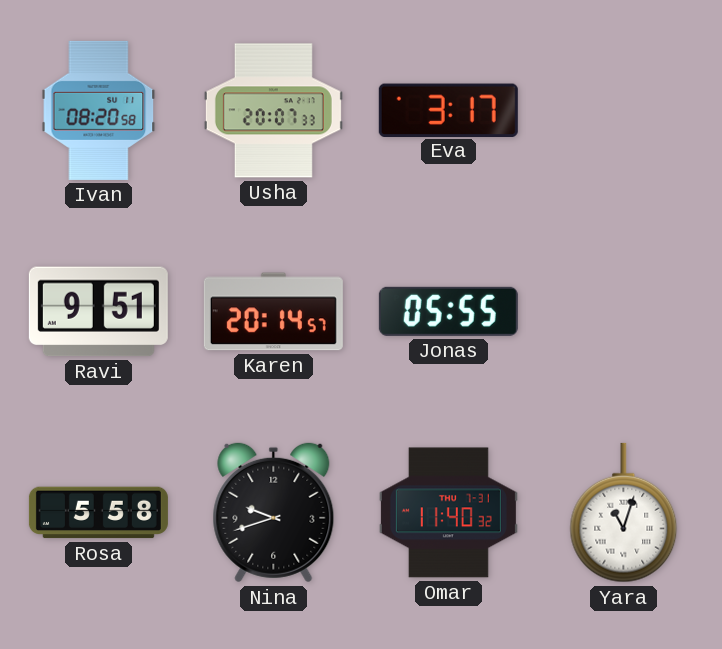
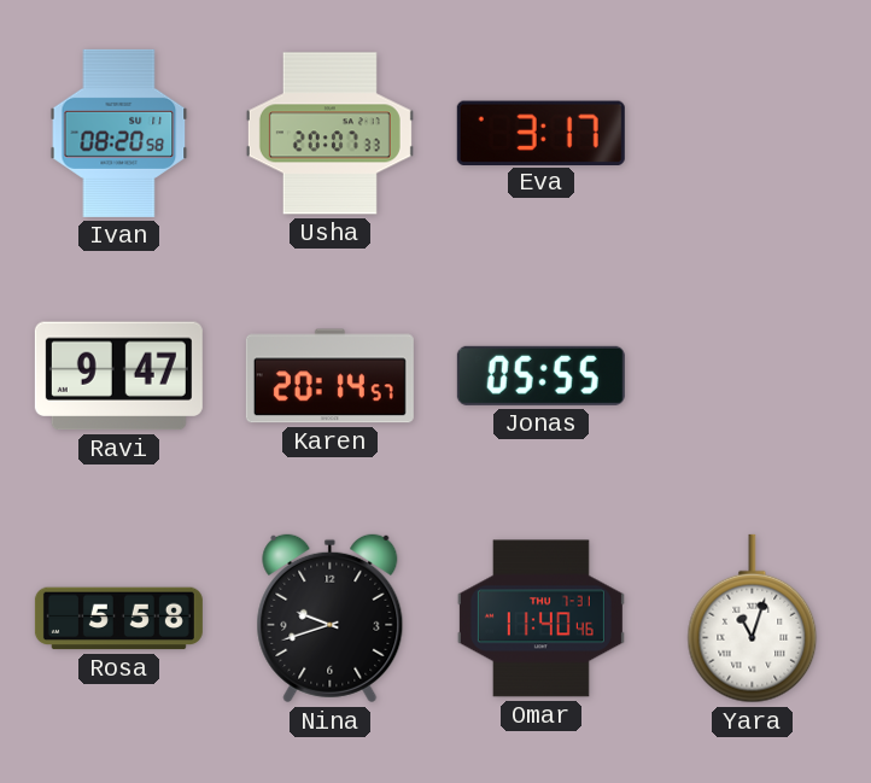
Ravi: 9:51 -> 9:47
Omar: 11:40:32 -> 11:40:46
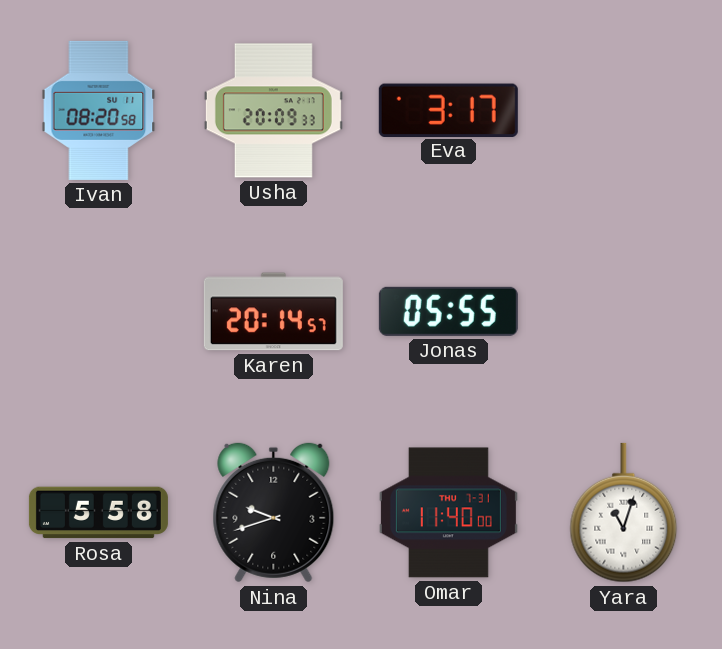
Usha: 20:07 -> 20:09
Ravi: 9:47 -> none
Omar: 11:40:46 -> 11:40:00
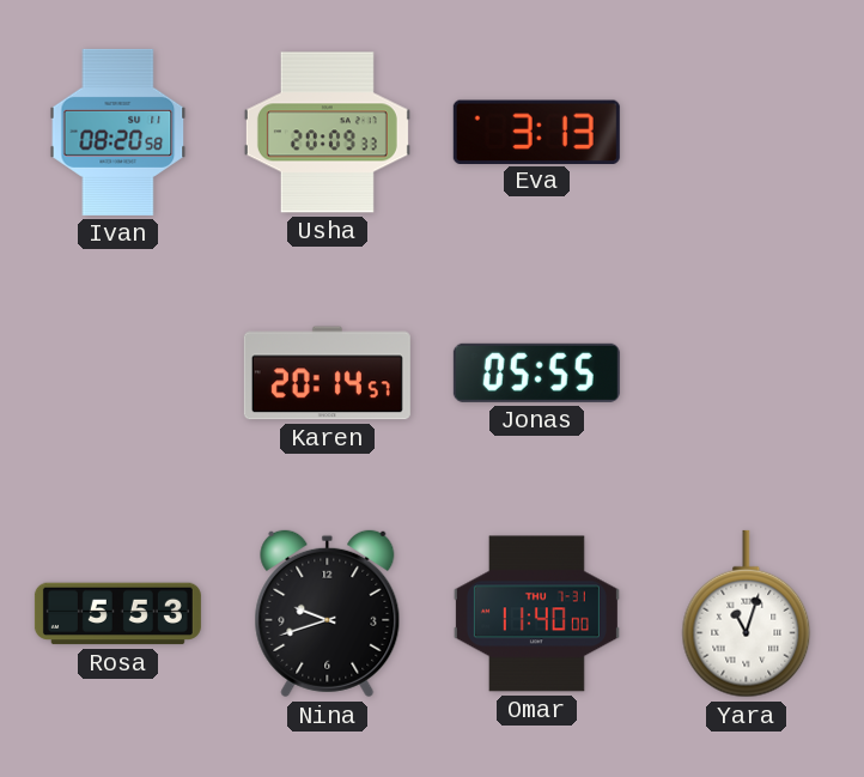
Eva: 3:17 -> 3:13
Rosa: 5:58 -> 5:53
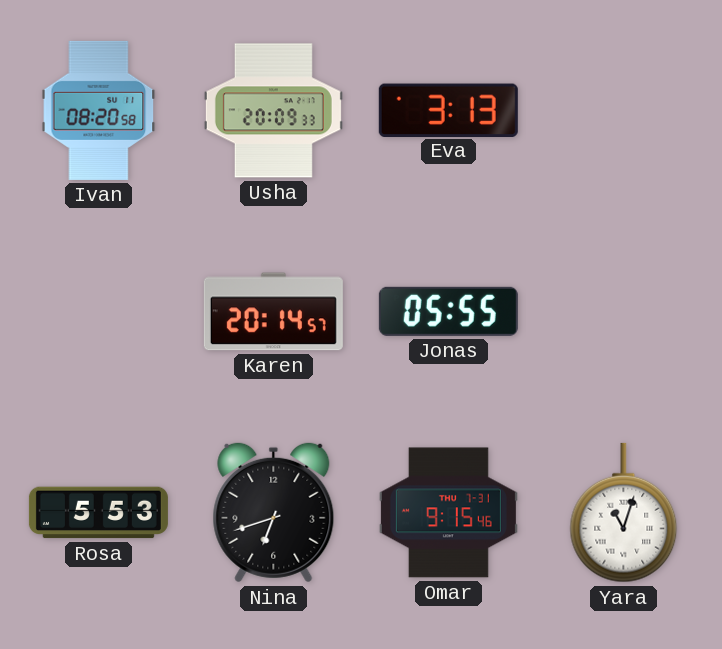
Nina: 9:42 -> 6:42
Omar: 11:40 -> 9:15
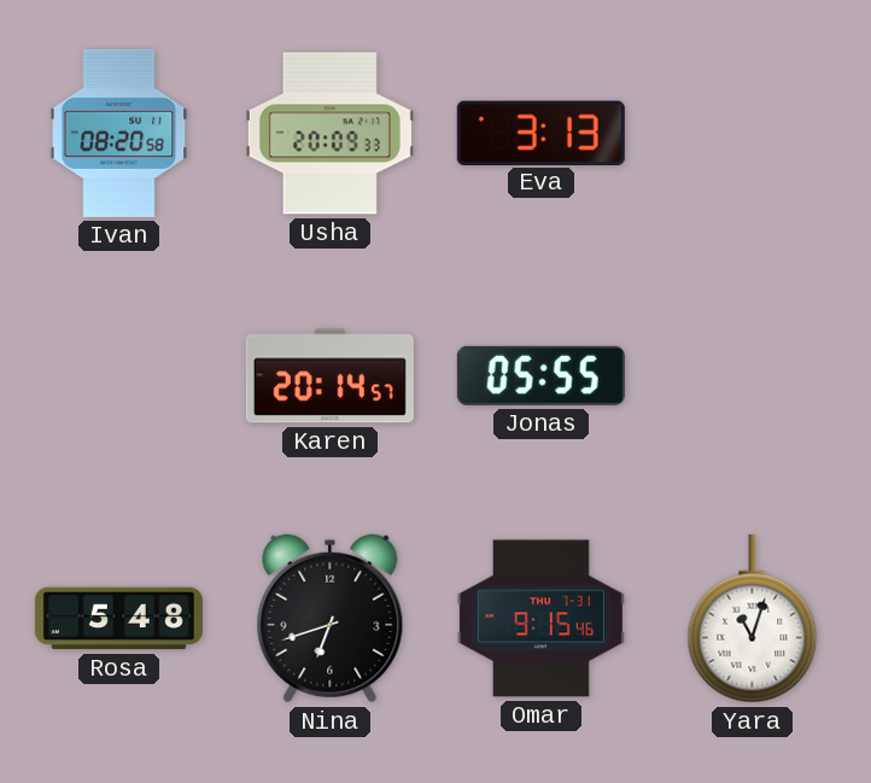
Rosa: 5:53 -> 5:48
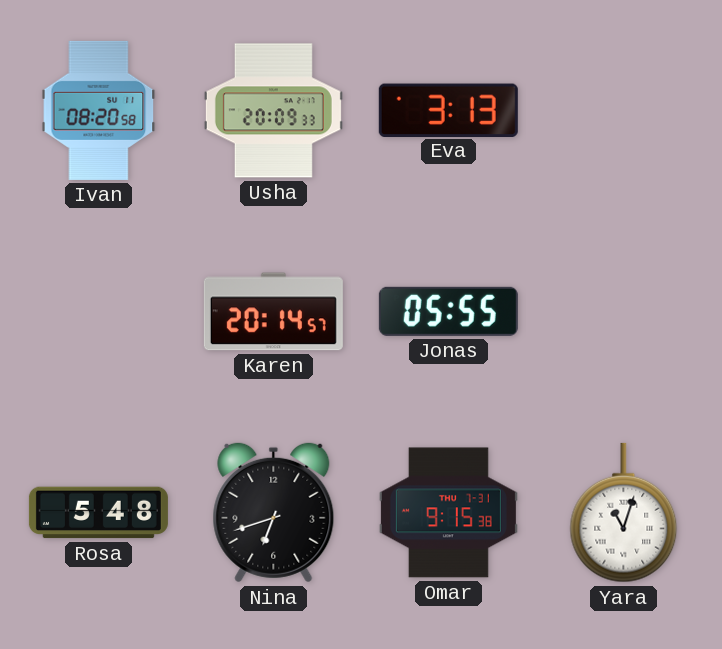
Omar: 9:15:46 -> 9:15:38
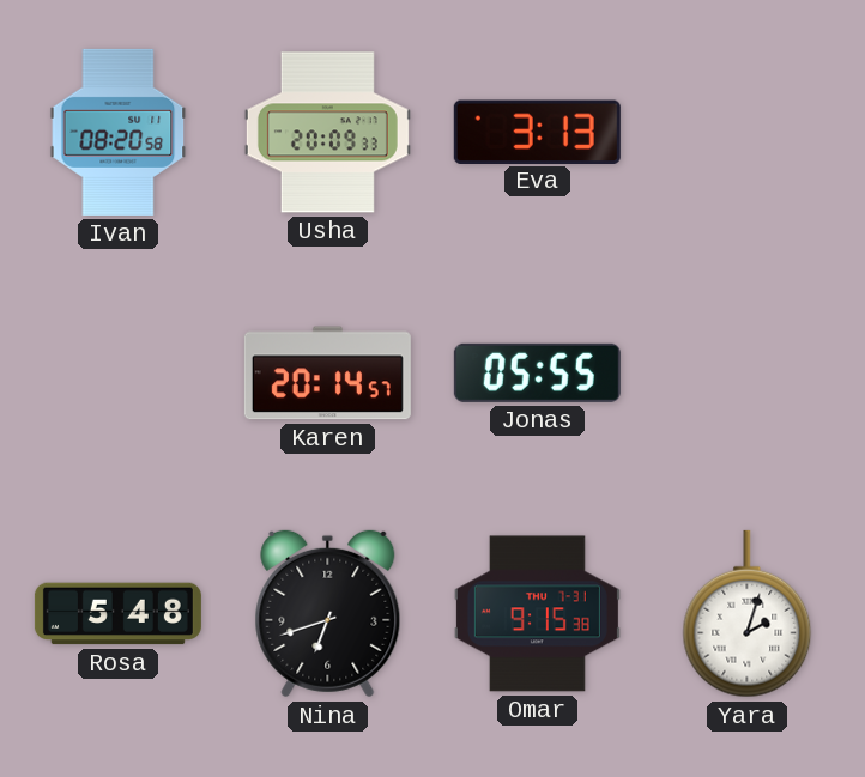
Yara: 11:03 -> 2:03
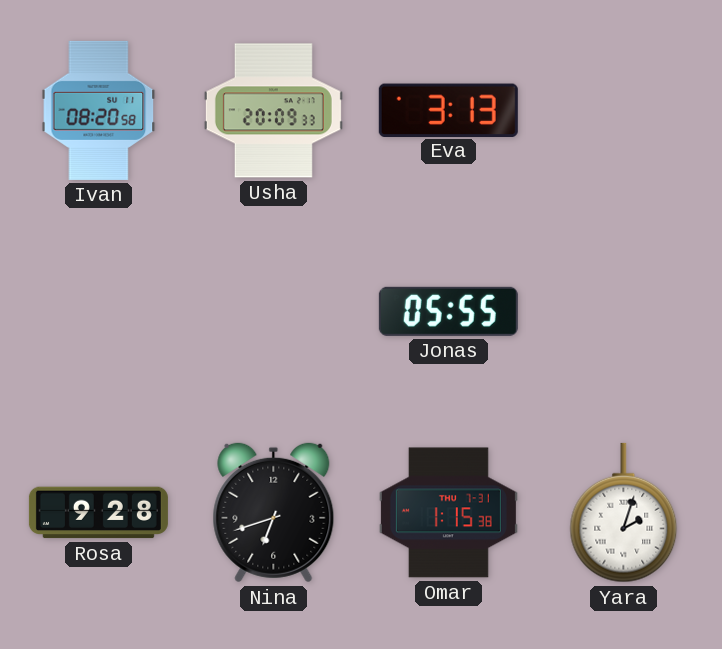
Karen: 20:14 -> none
Rosa: 5:48 -> 9:28
Omar: 9:15 -> 1:15
